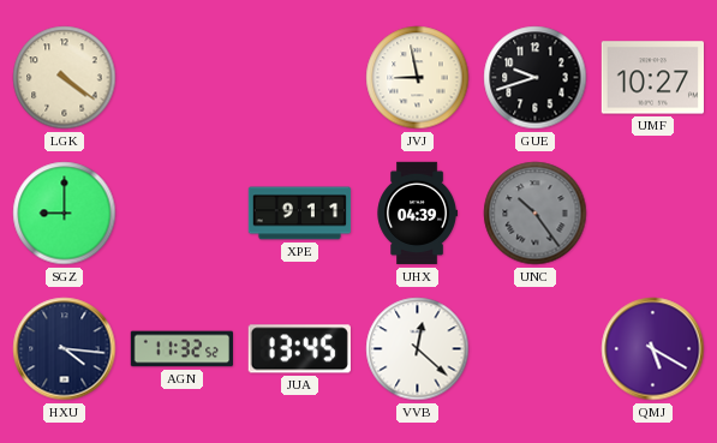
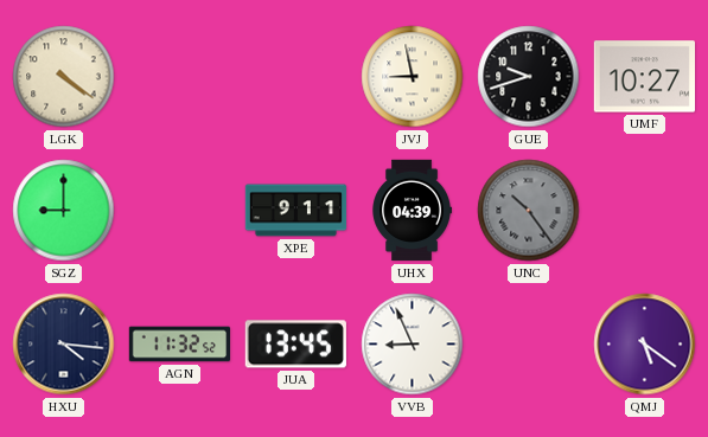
VVB: 12:22 -> 8:56
QMJ: 5:20 -> 5:21
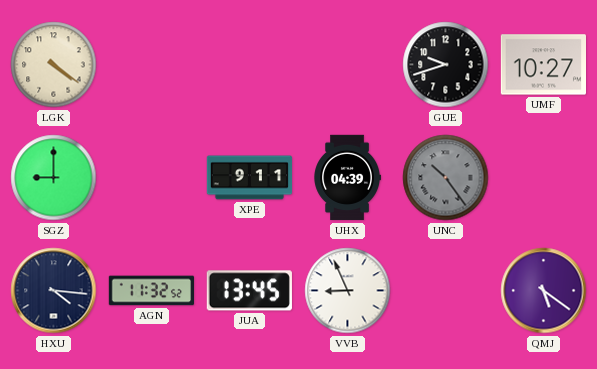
JVJ: 8:58 -> none
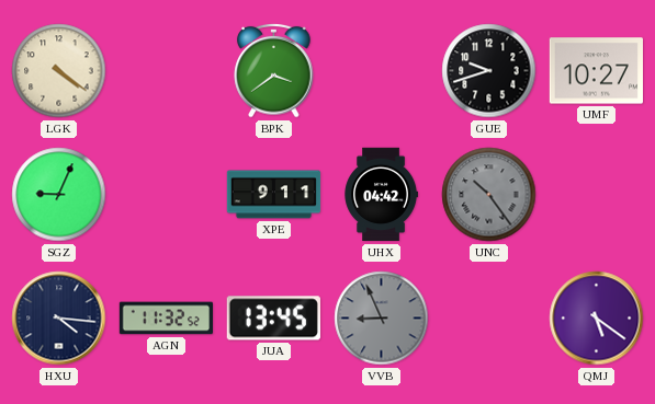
BPK: none -> 3:39
SGZ: 9:00 -> 9:04
UHX: 04:39 -> 04:42
VVB dial: white -> grey
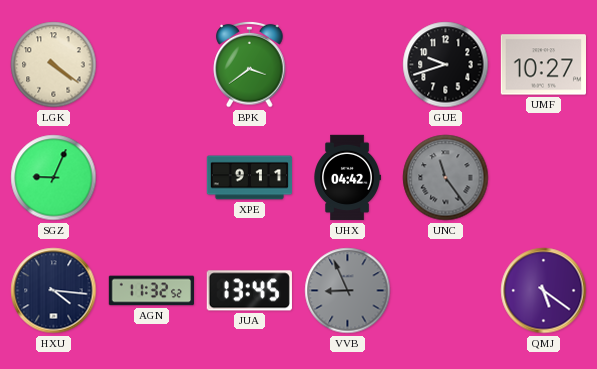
UNC: 10:24 -> 11:24
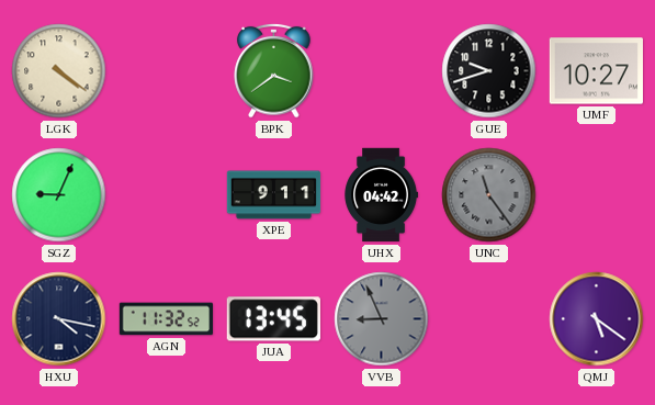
HXU: 4:16 -> 4:17
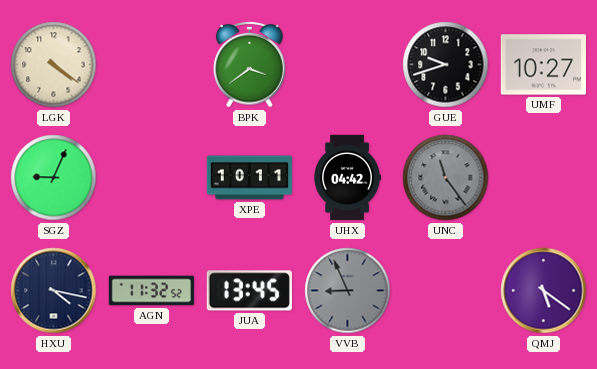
XPE: 9:11 -> 10:11
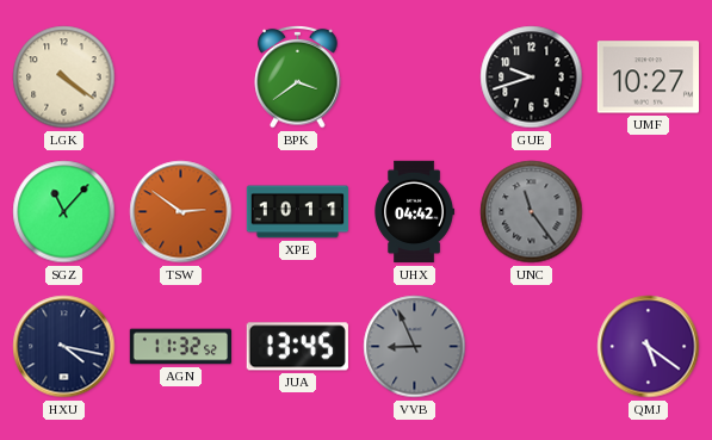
SGZ: 9:04 -> 11:07
TSW: none -> 2:51
